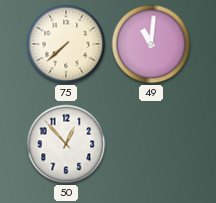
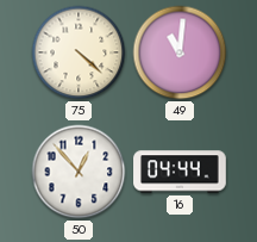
75: 7:38 -> 4:22
16: none -> 04:44
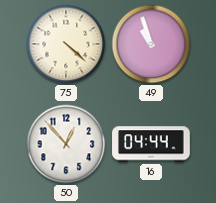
49: 11:01 -> 10:57
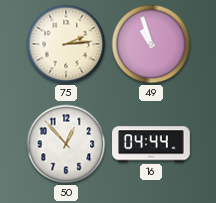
75: 4:22 -> 2:14
